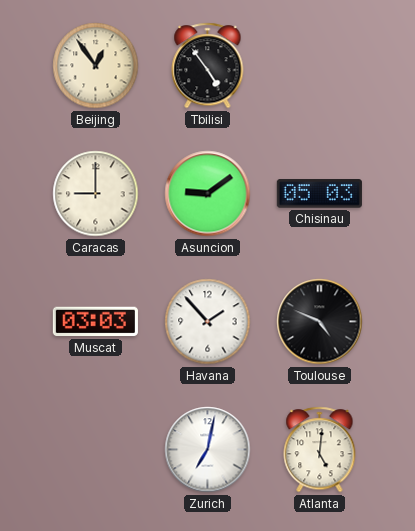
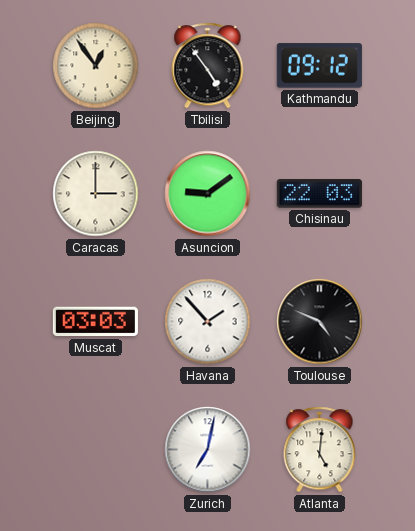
Kathmandu: none -> 09:12
Caracas: 9:00 -> 3:00
Chisinau: 05:03 -> 22:03
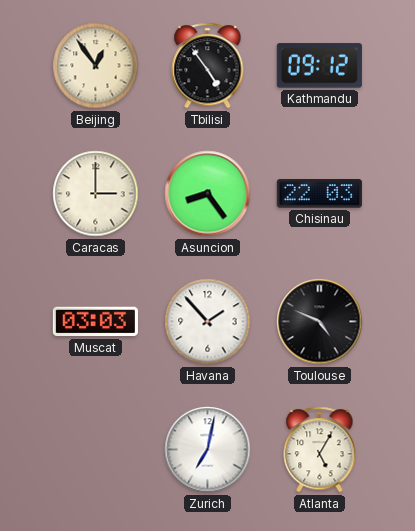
Asuncion: 9:09 -> 8:24
Atlanta: 5:01 -> 5:05
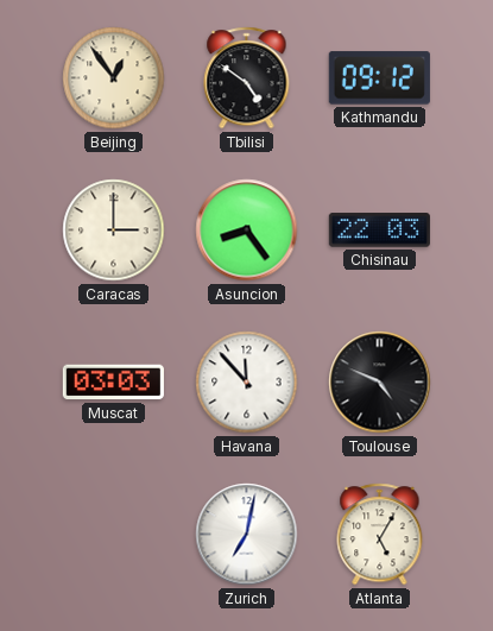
Tbilisi: 4:54 -> 4:51
Havana: 1:53 -> 11:53
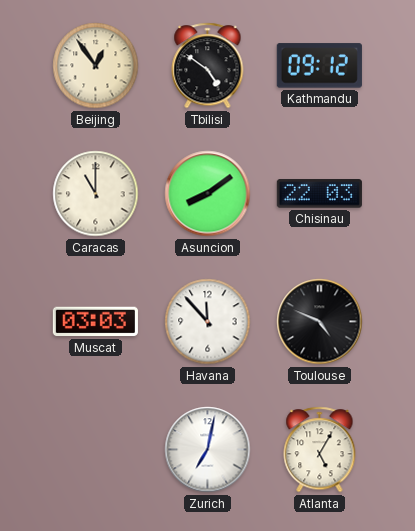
Caracas: 3:00 -> 11:00
Asuncion: 8:24 -> 8:09
